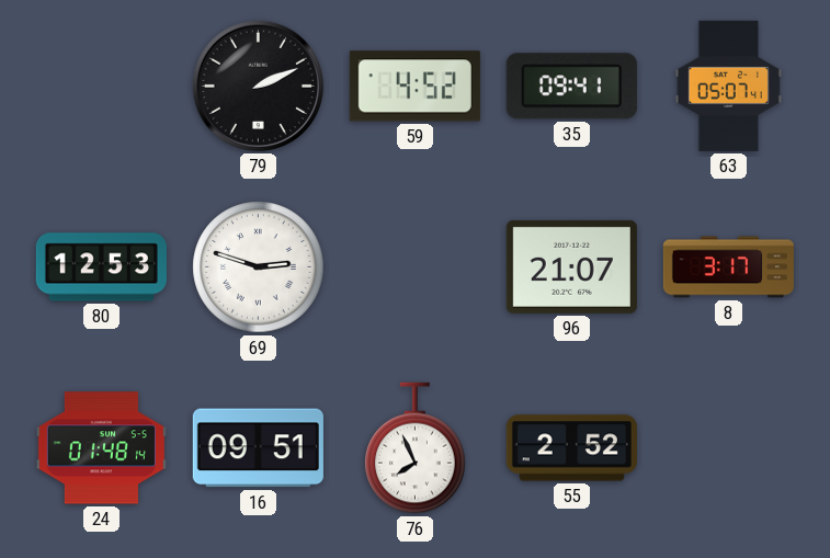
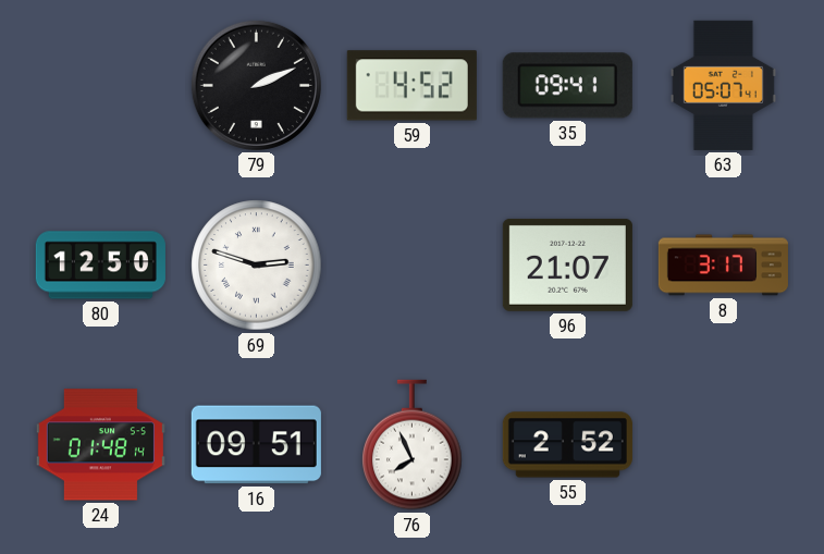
80: 12:53 -> 12:50
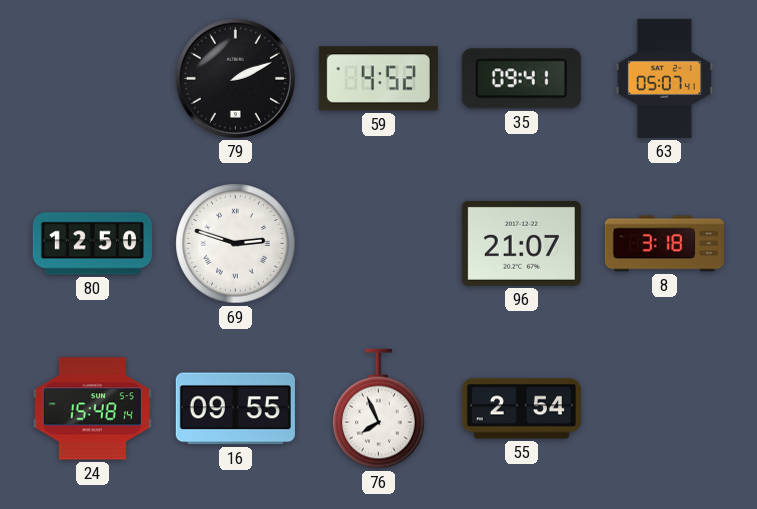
8: 3:17 -> 3:18
24: 01:48 -> 15:48
16: 09:51 -> 09:55
55: 2:52 -> 2:54
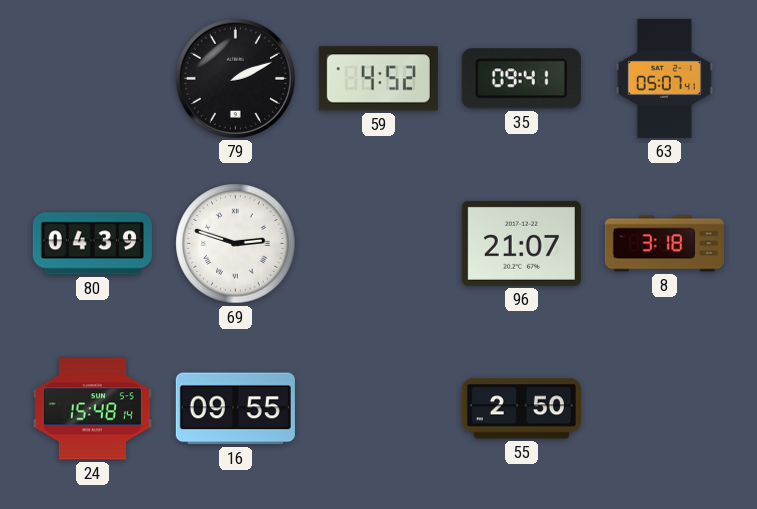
80: 12:50 -> 04:39
76: 7:56 -> none
55: 2:54 -> 2:50
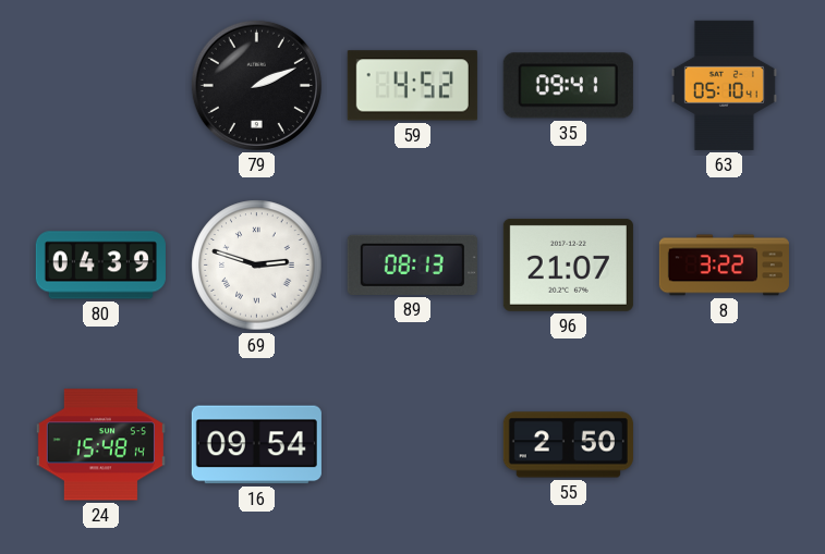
63: 05:07 -> 05:10
89: none -> 08:13
8: 3:18 -> 3:22
16: 09:55 -> 09:54
